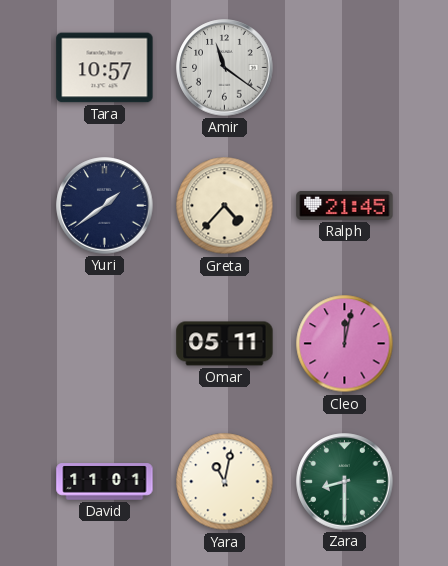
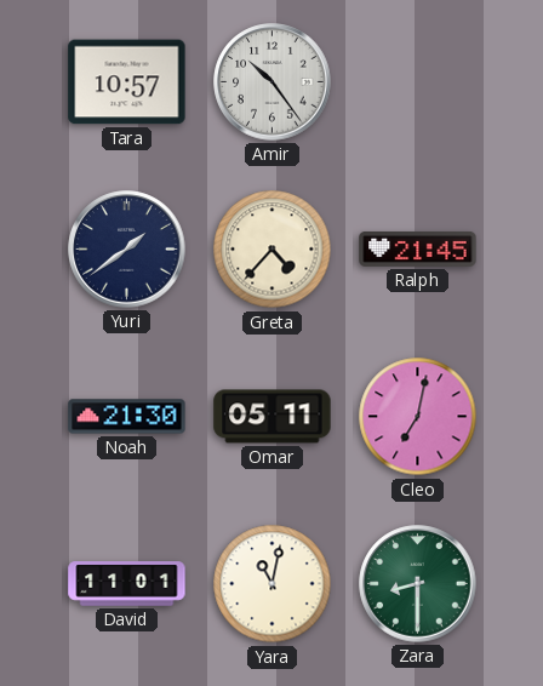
Amir: 11:21 -> 10:24
Noah: none -> 21:30
Cleo: 12:02 -> 7:02
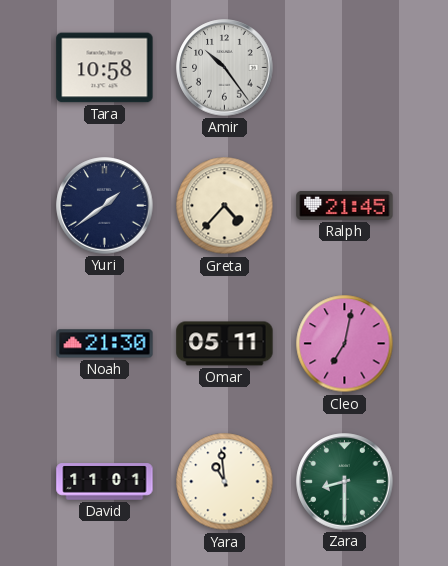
Tara: 10:57 -> 10:58
Yara: 11:02 -> 10:59
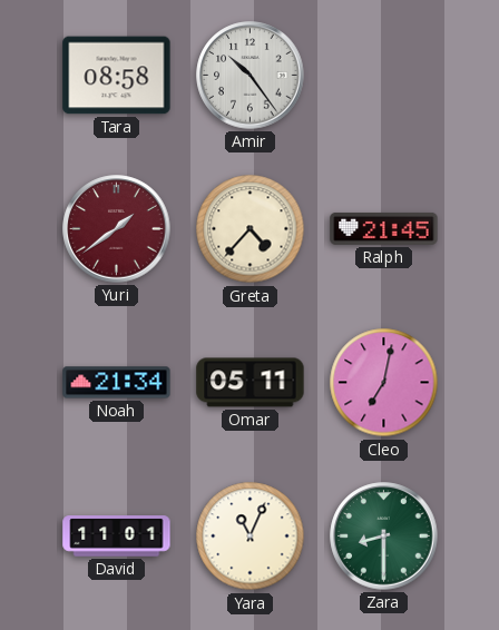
Tara: 10:58 -> 08:58
Yuri dial: navy -> burgundy
Noah: 21:30 -> 21:34
Yara: 10:59 -> 11:04
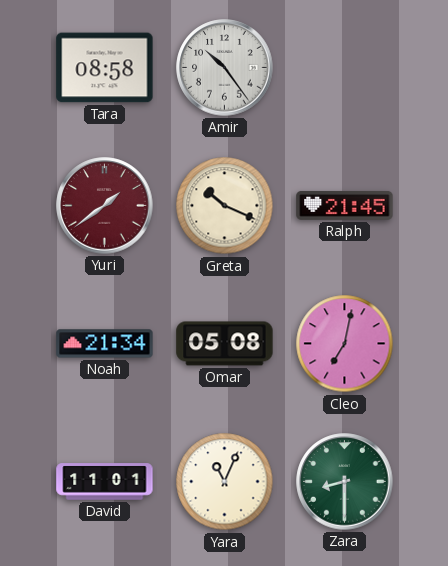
Greta: 4:37 -> 10:19
Omar: 05:11 -> 05:08
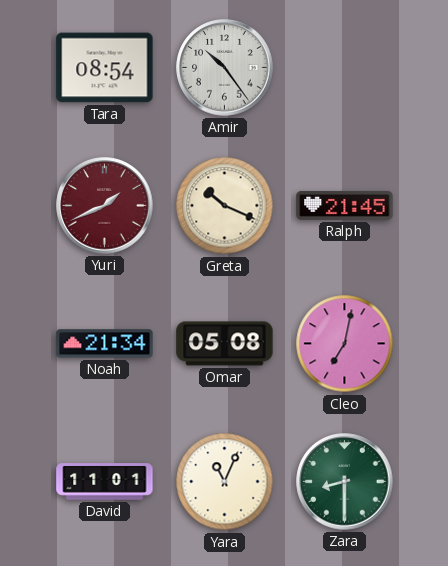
Tara: 08:58 -> 08:54
Yuri: 1:39 -> 1:41
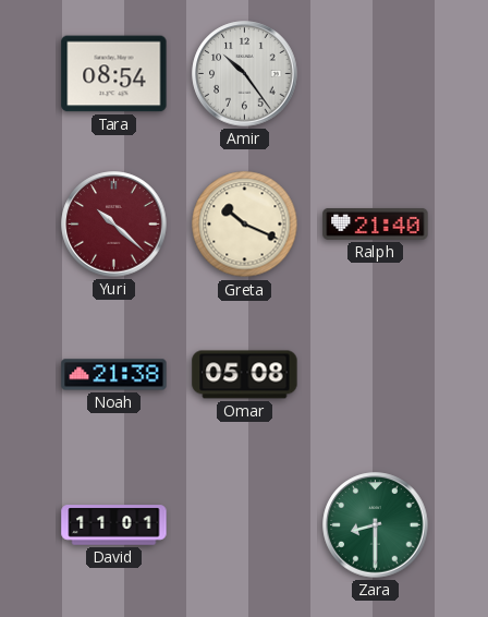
Yuri: 1:41 -> 10:22
Ralph: 21:45 -> 21:40
Noah: 21:34 -> 21:38
Cleo: 7:02 -> none
Yara: 11:04 -> none
